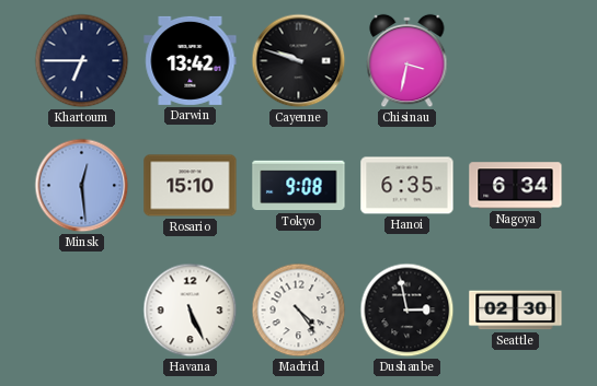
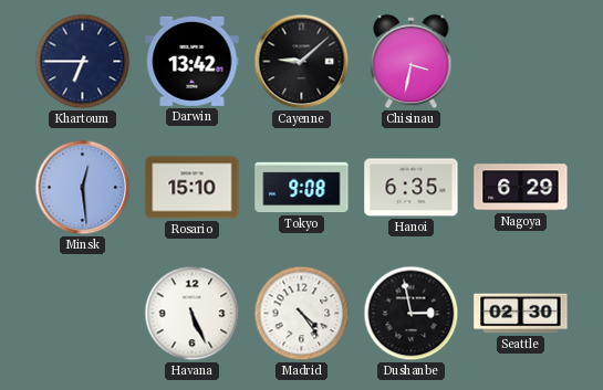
Cayenne: 9:48 -> 9:08
Nagoya: 6:34 -> 6:29
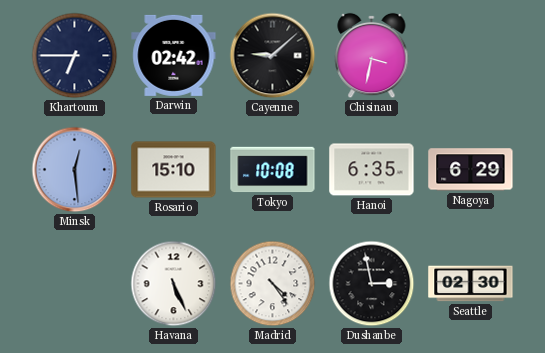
Darwin: 13:42 -> 02:42
Tokyo: 9:08 -> 10:08
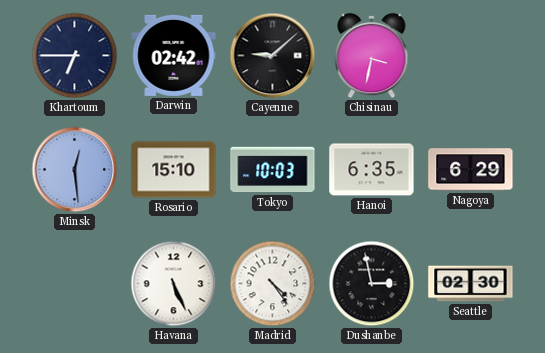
Tokyo: 10:08 -> 10:03
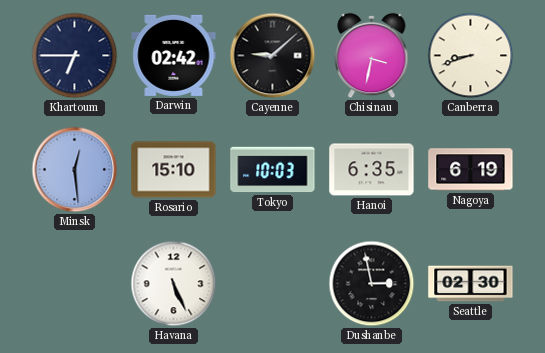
Canberra: none -> 8:42
Nagoya: 6:29 -> 6:19
Madrid: 4:24 -> none
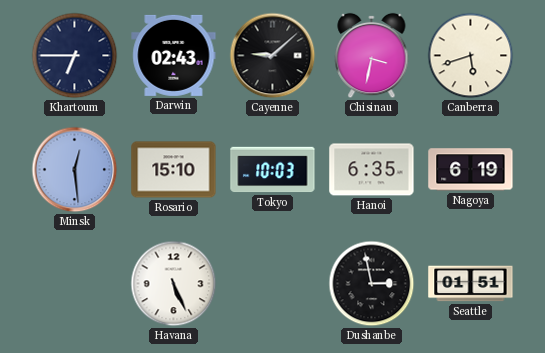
Darwin: 02:42 -> 02:43
Canberra: 8:42 -> 5:42
Seattle: 02:30 -> 01:51
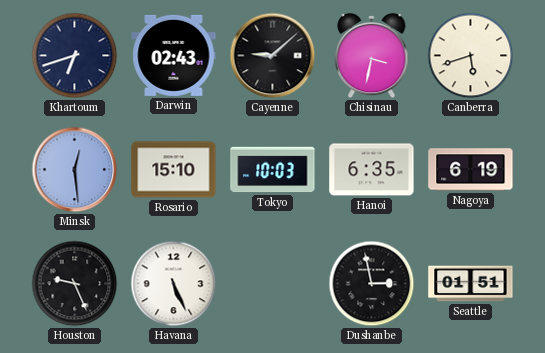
Khartoum: 6:45 -> 6:42
Houston: none -> 9:26
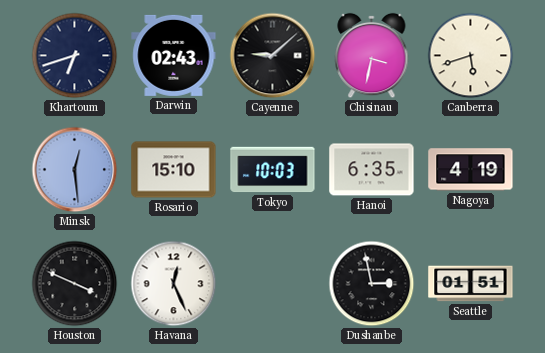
Nagoya: 6:19 -> 4:19
Houston: 9:26 -> 3:49
Havana: 5:26 -> 12:26
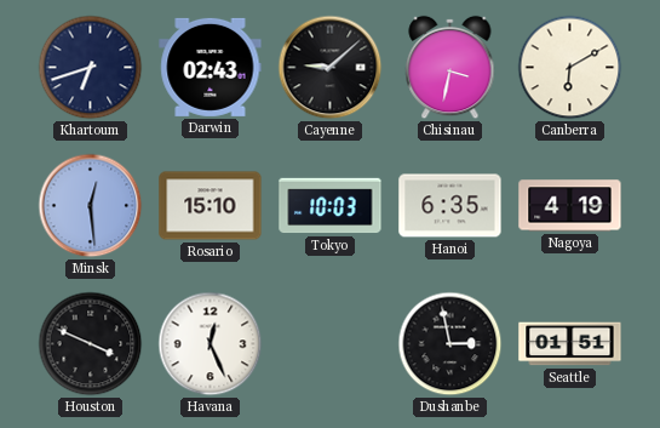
Canberra: 5:42 -> 6:10
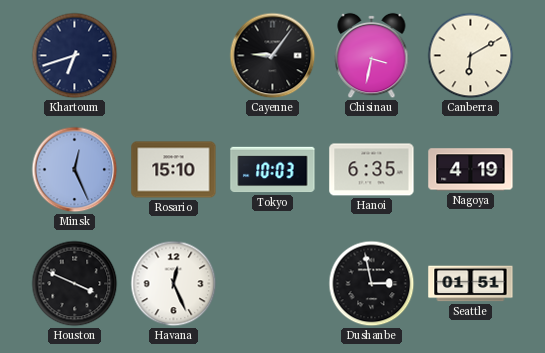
Darwin: 02:43 -> none
Cayenne: 9:08 -> 9:06
Minsk: 12:29 -> 12:26
